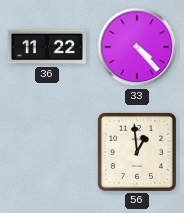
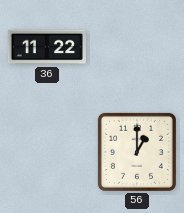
33: 4:23 -> none
56: 12:59 -> 1:00
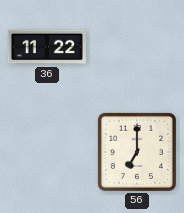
56: 1:00 -> 7:00
